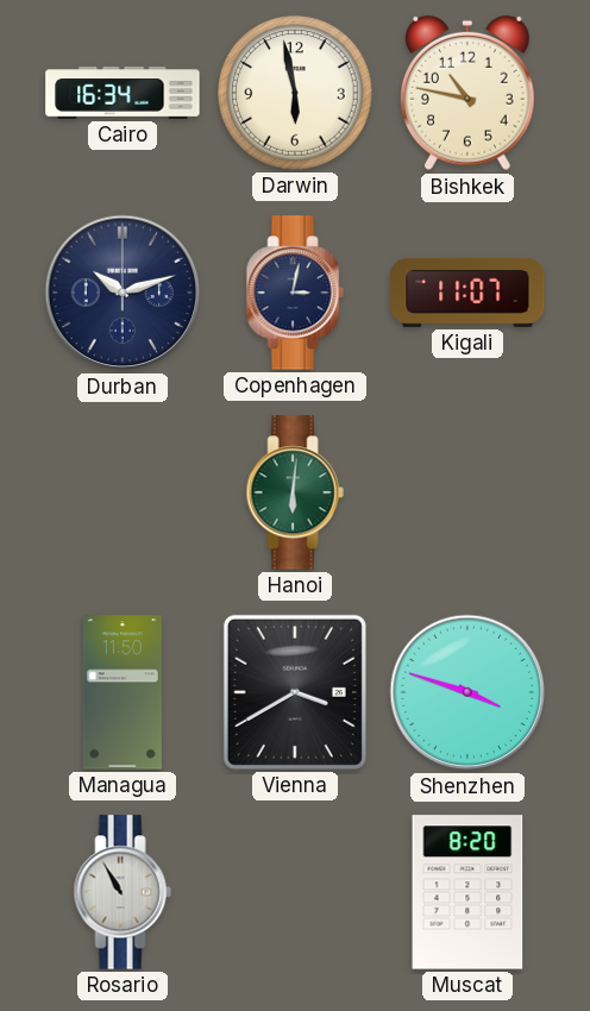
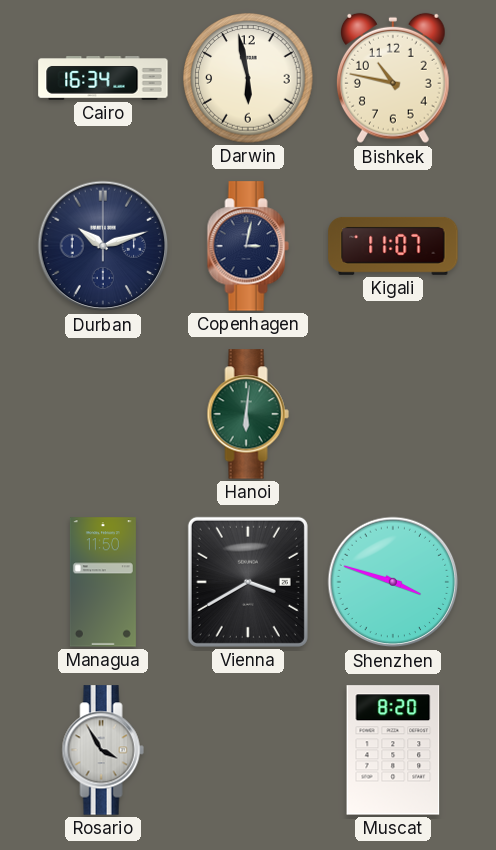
Rosario: 10:55 -> 3:55
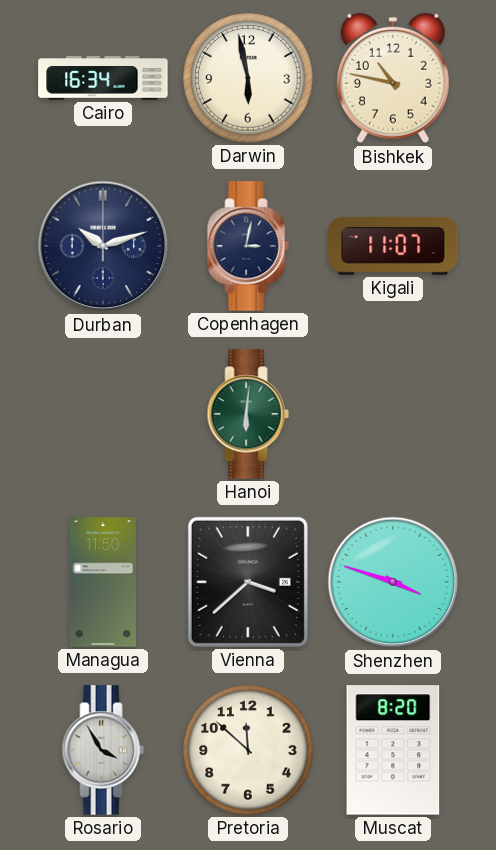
Vienna: 3:40 -> 3:38
Pretoria: none -> 11:52
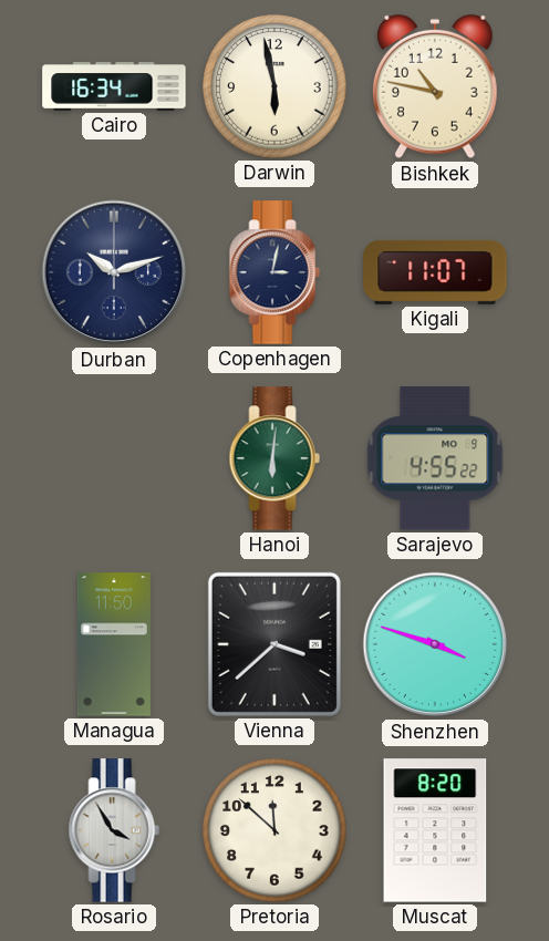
Sarajevo: none -> 4:55
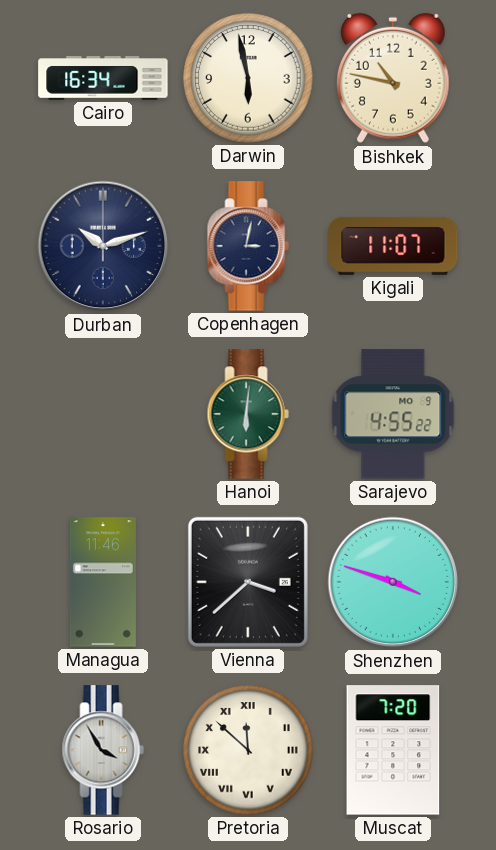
Managua: 11:50 -> 11:46
Pretoria numerals: Arabic -> Roman
Muscat: 8:20 -> 7:20
